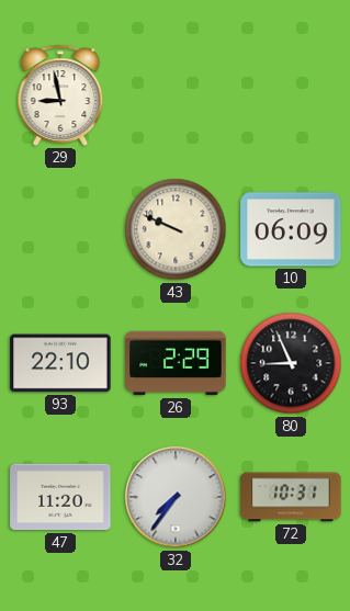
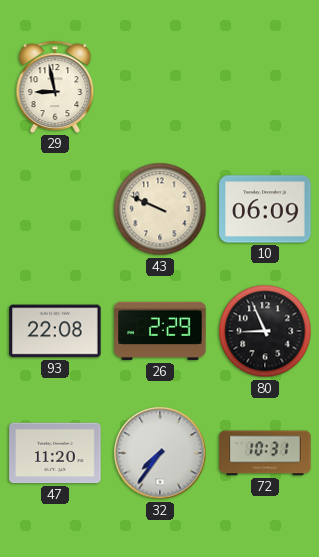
93: 22:10 -> 22:08
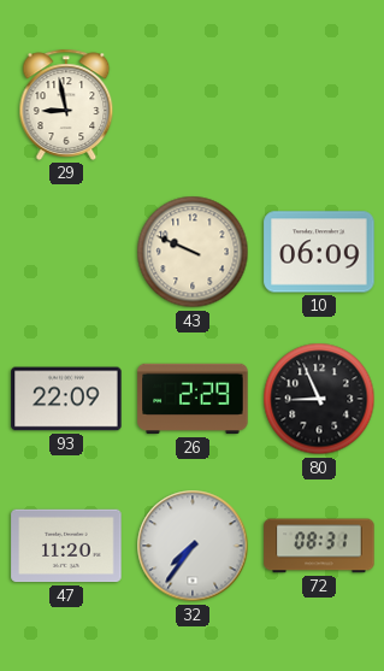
93: 22:08 -> 22:09
72: 10:31 -> 08:31
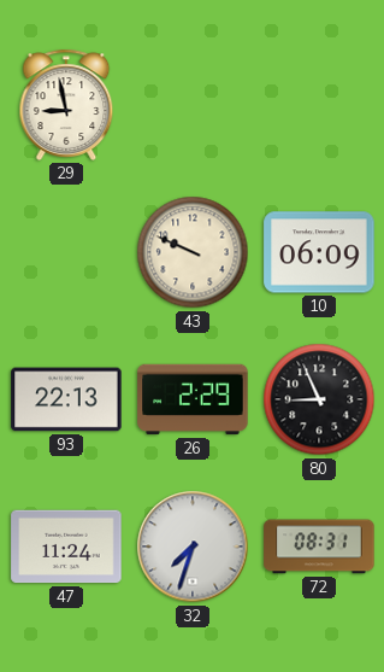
93: 22:09 -> 22:13
47: 11:20 -> 11:24
32: 7:36 -> 7:33
